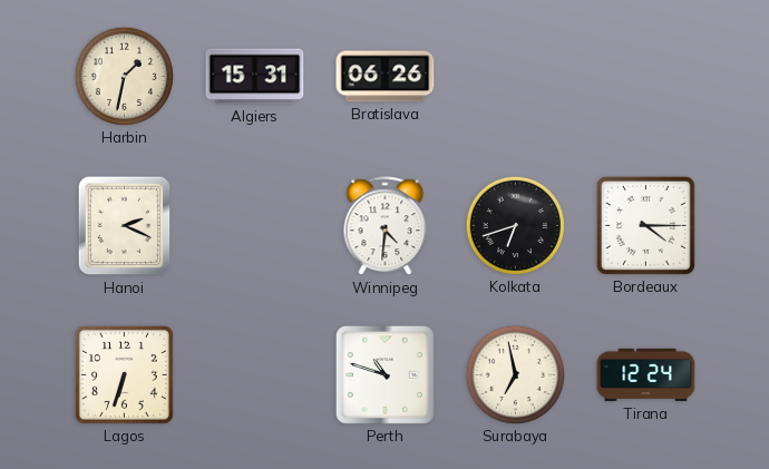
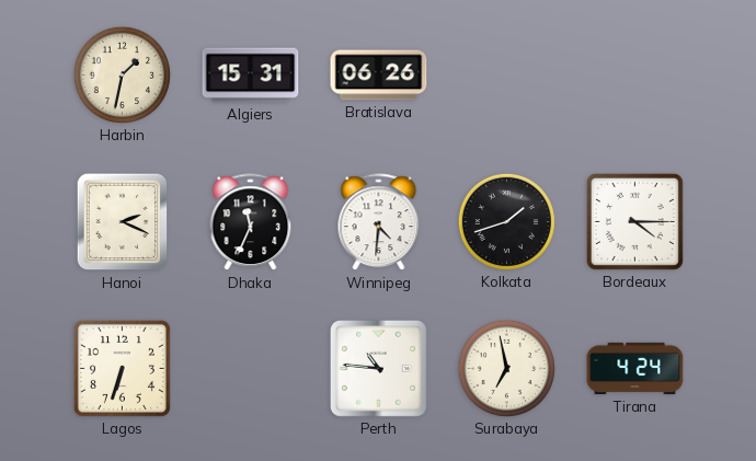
Dhaka: none -> 11:34
Kolkata: 6:42 -> 1:42
Perth: 10:48 -> 10:46
Tirana: 12:24 -> 4:24
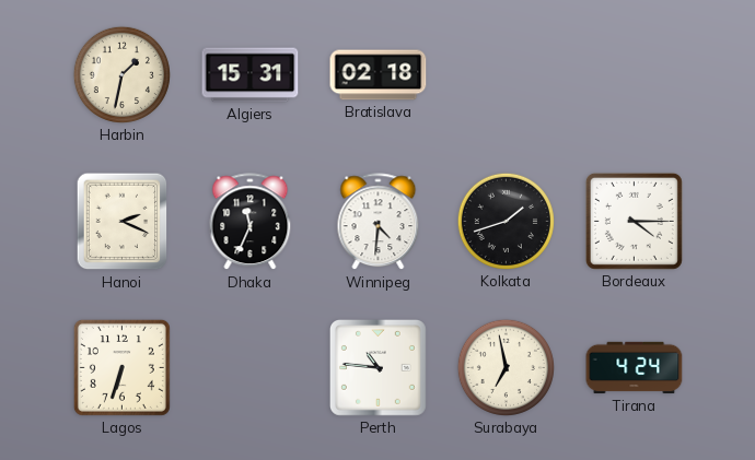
Bratislava: 06:26 -> 02:18
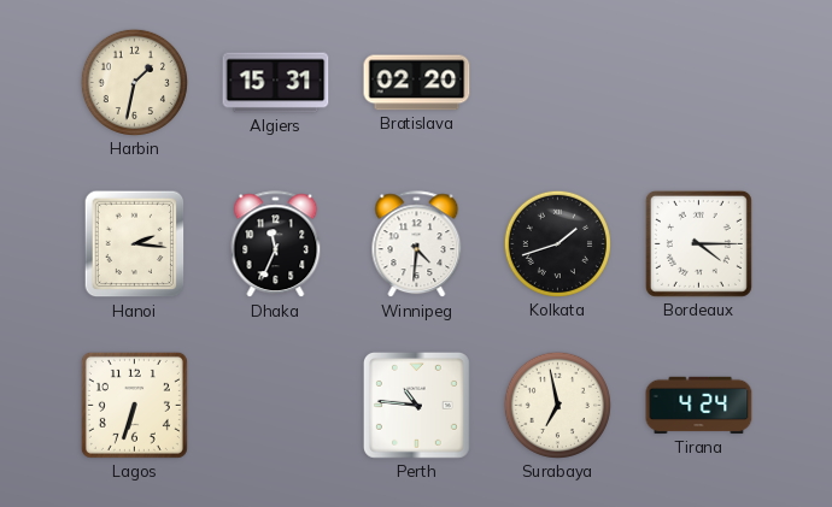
Bratislava: 02:18 -> 02:20
Hanoi: 2:19 -> 2:16
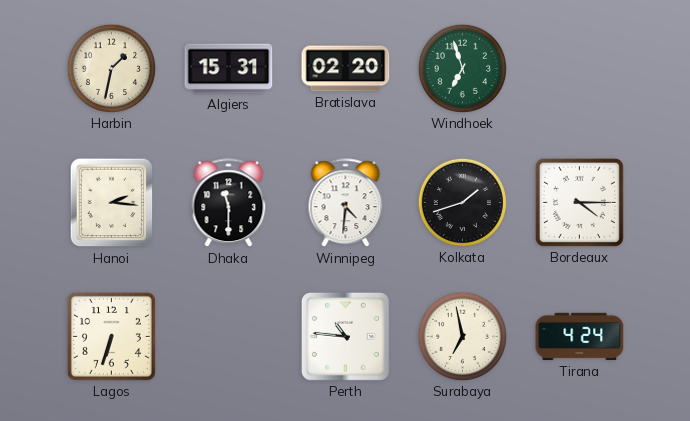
Windhoek: none -> 6:57
Dhaka: 11:34 -> 11:30
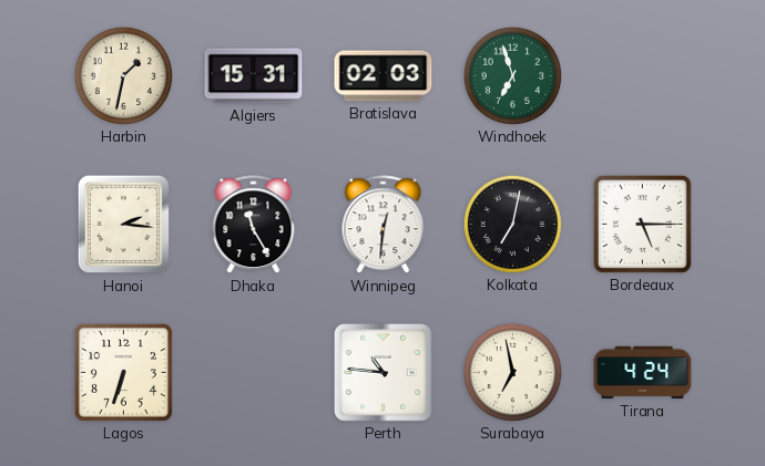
Bratislava: 02:20 -> 02:03
Dhaka: 11:30 -> 11:25
Winnipeg: 4:31 -> 12:31
Kolkata: 1:42 -> 7:02
Bordeaux: 4:15 -> 5:15
